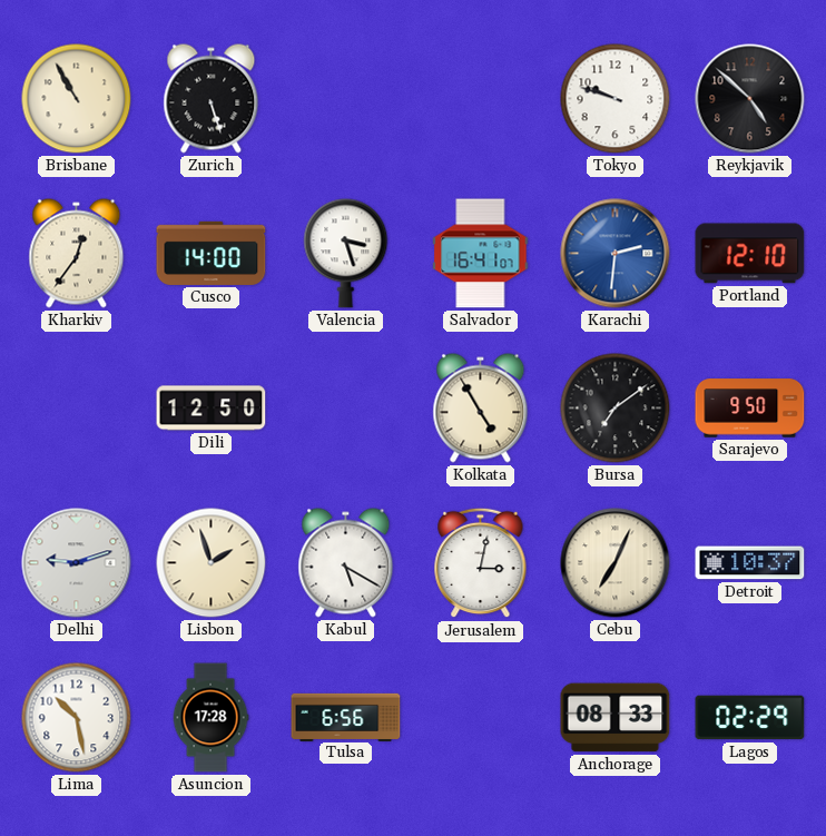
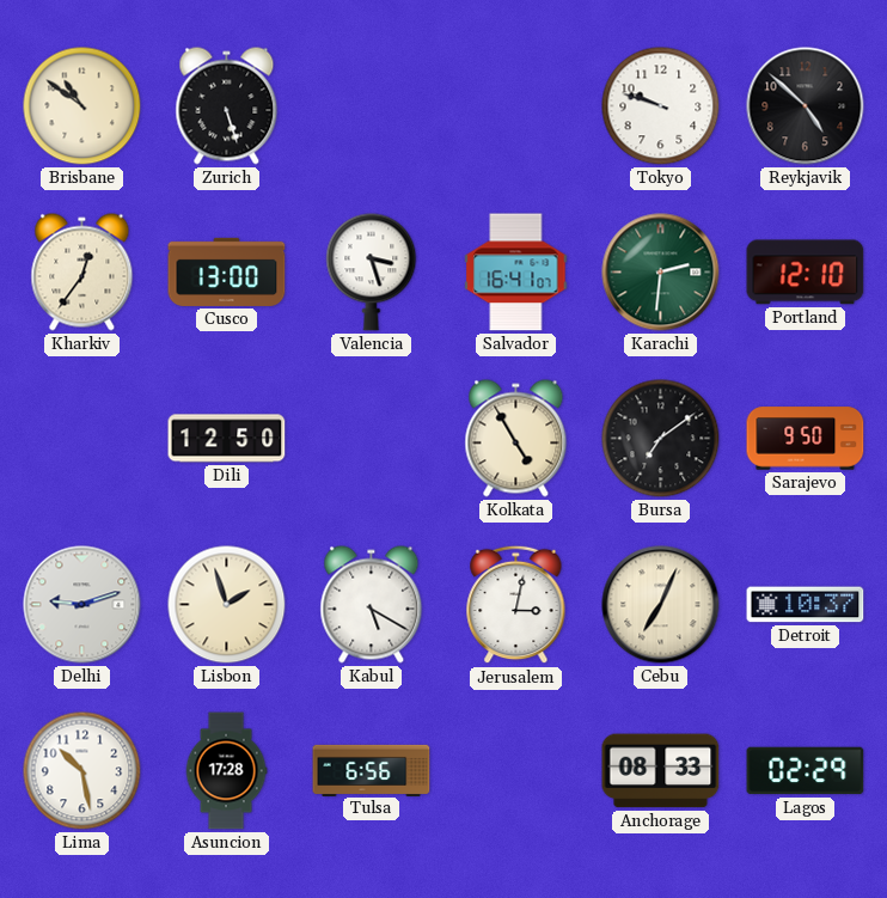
Brisbane: 10:55 -> 10:51
Cusco: 14:00 -> 13:00
Karachi dial: blue -> green
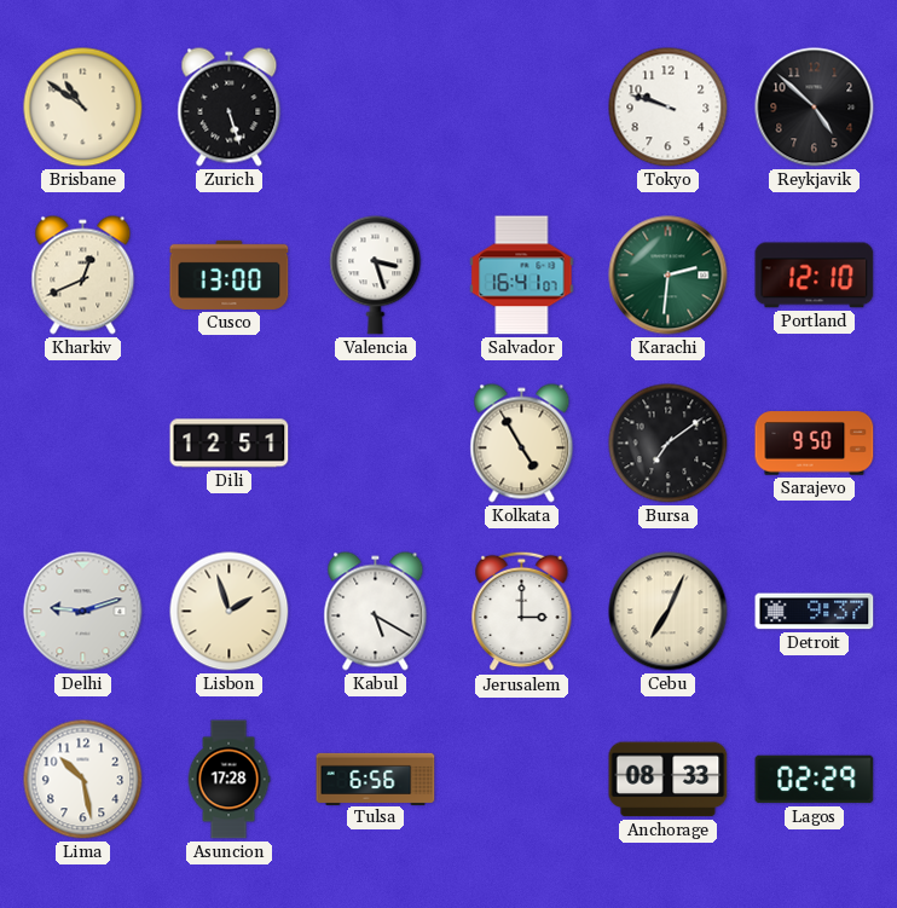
Kharkiv: 12:36 -> 12:41
Dili: 12:50 -> 12:51
Jerusalem: 3:02 -> 3:00
Detroit: 10:37 -> 9:37
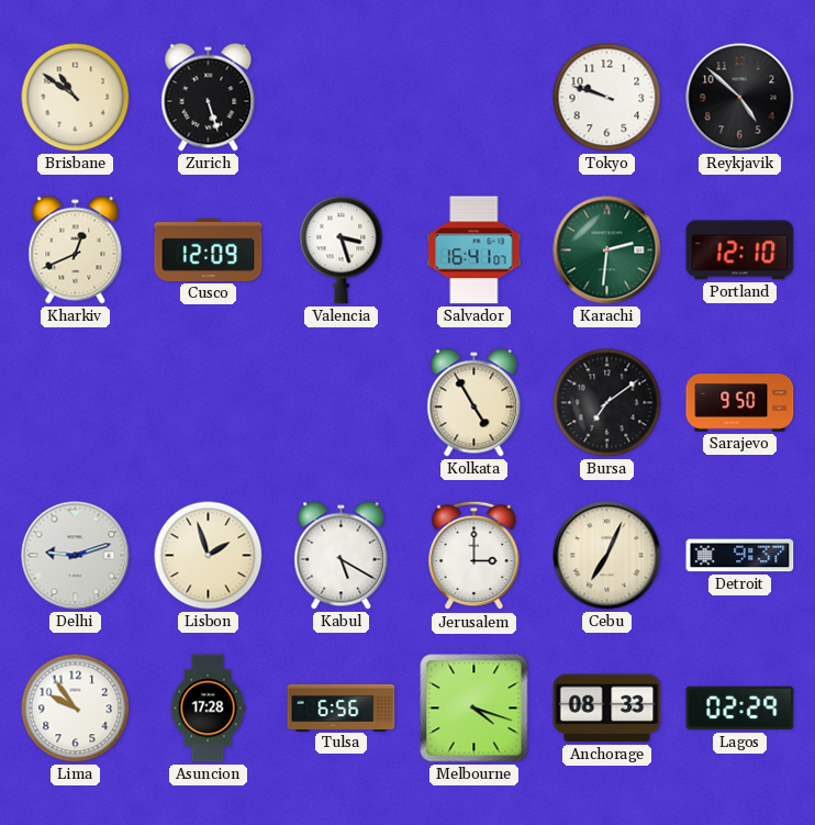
Cusco: 13:00 -> 12:09
Dili: 12:51 -> none
Lima: 10:28 -> 9:54
Melbourne: none -> 4:18
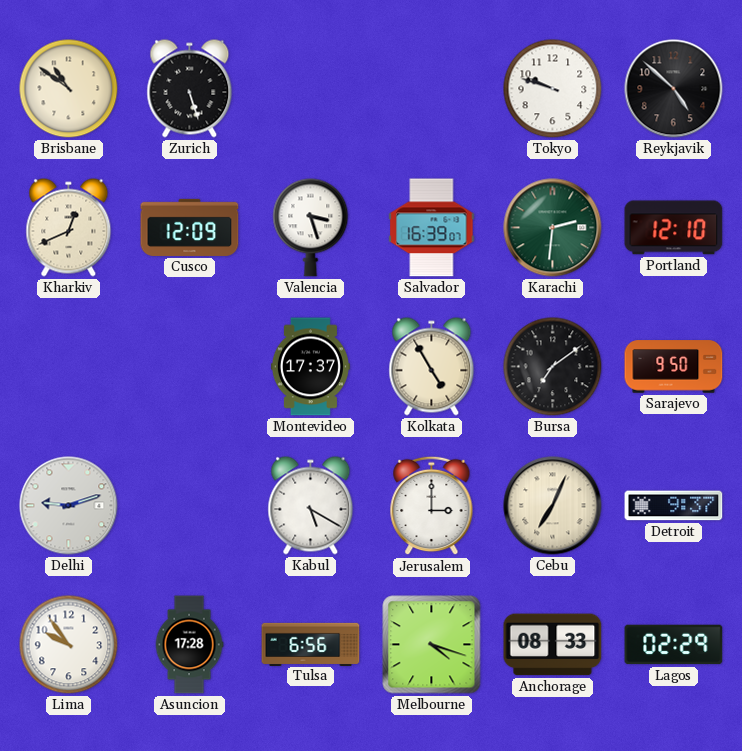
Salvador: 16:41 -> 16:39
Montevideo: none -> 17:37
Lisbon: 1:57 -> none
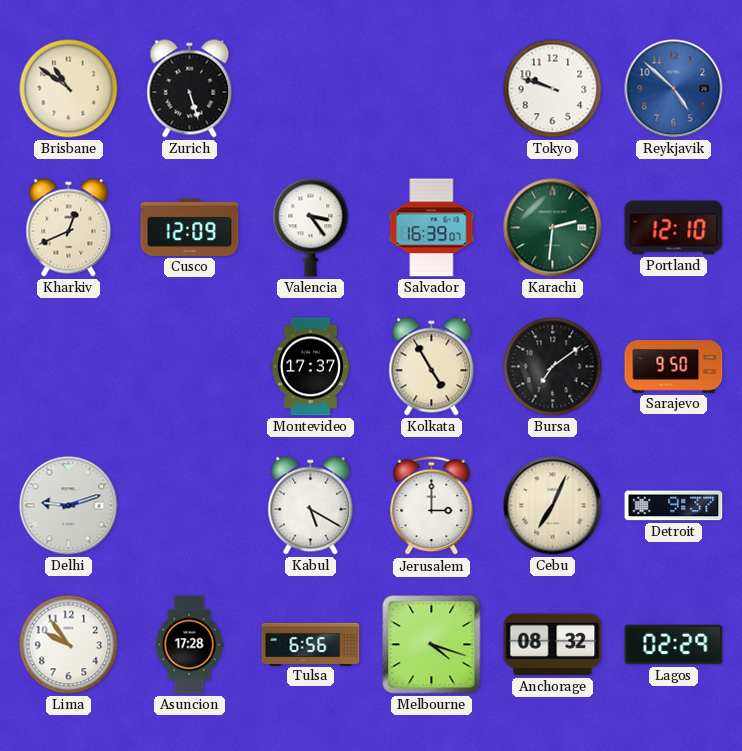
Reykjavik dial: black -> blue
Valencia: 3:27 -> 3:24
Anchorage: 08:33 -> 08:32
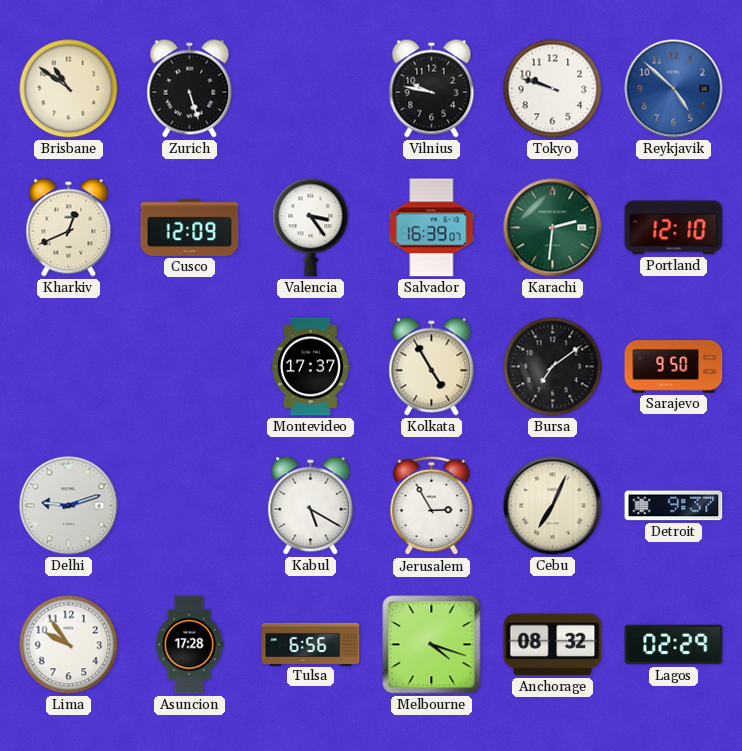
Vilnius: none -> 9:47
Jerusalem: 3:00 -> 2:55
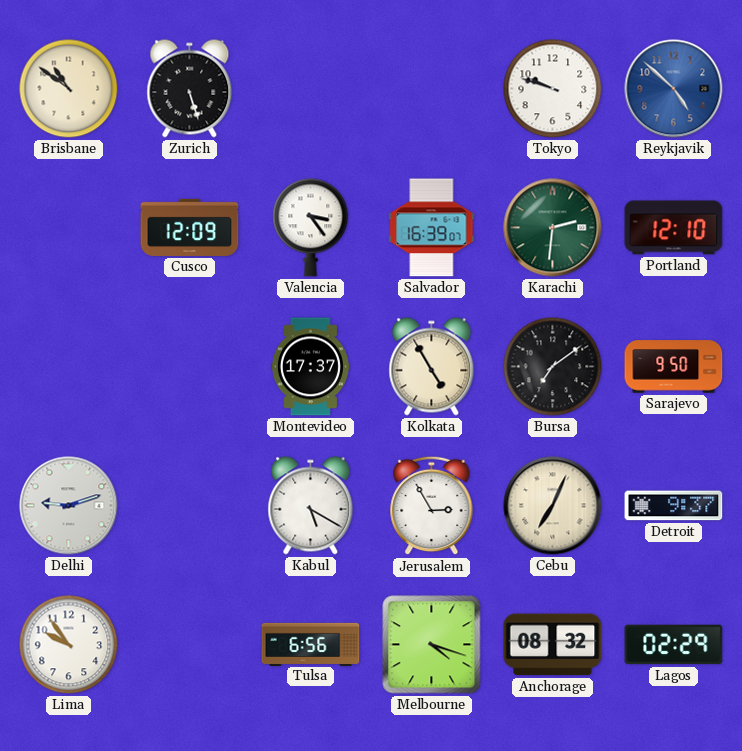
Vilnius: 9:47 -> none
Kharkiv: 12:41 -> none
Asuncion: 17:28 -> none
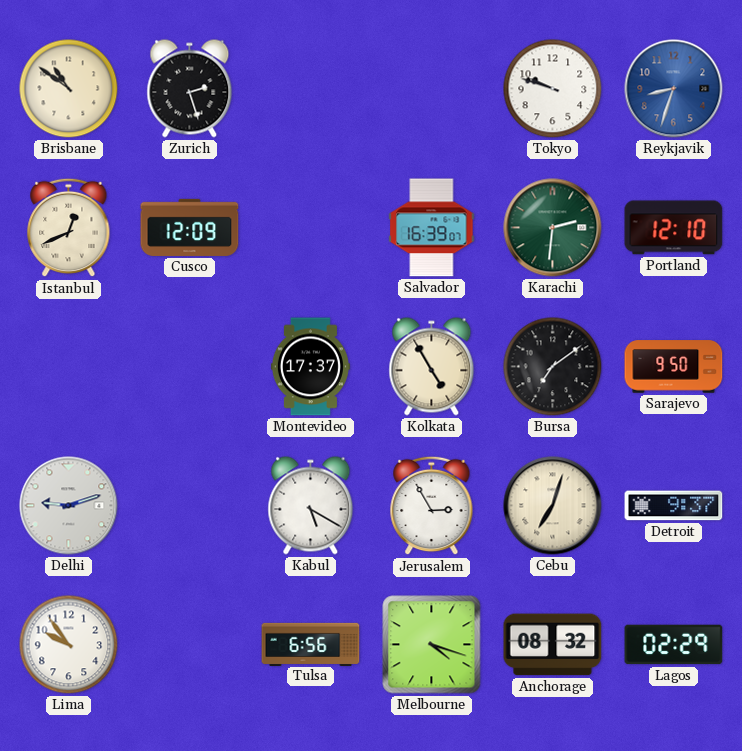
Zurich: 5:27 -> 2:27
Reykjavik: 4:52 -> 8:33
Istanbul: none -> 12:41
Valencia: 3:24 -> none
Cebu: 7:04 -> 7:03
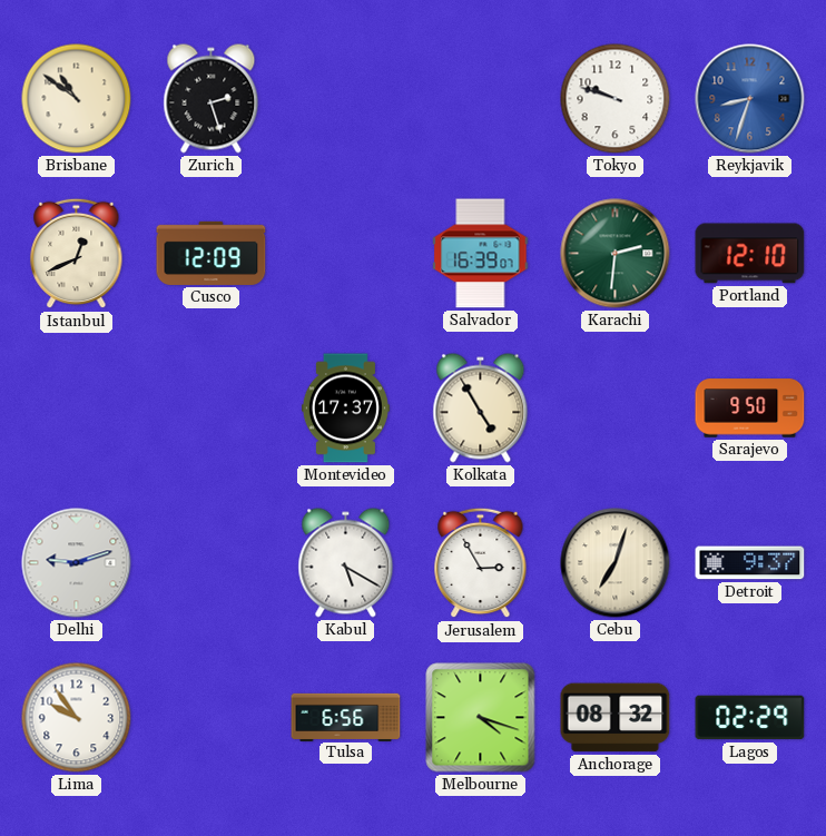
Bursa: 7:09 -> none
